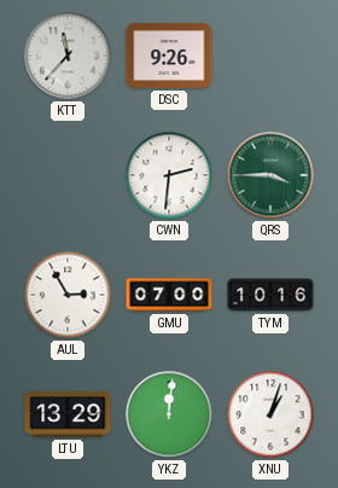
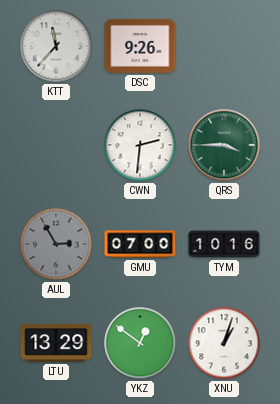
AUL dial: white -> grey
YKZ: 12:01 -> 12:51
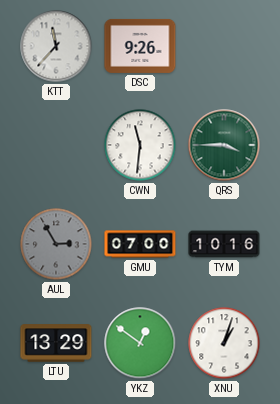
CWN: 2:31 -> 11:31
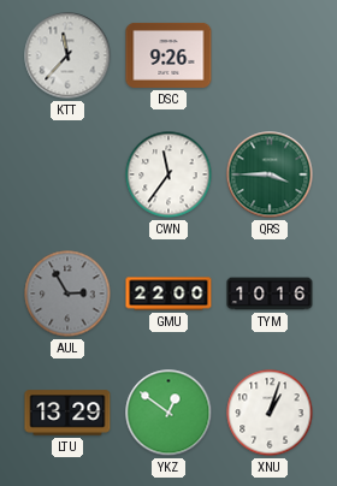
CWN: 11:31 -> 11:36
GMU: 07:00 -> 22:00
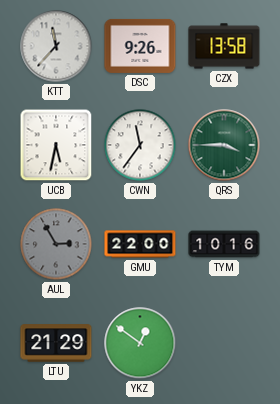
CZX: none -> 13:58
UCB: none -> 5:32
LTU: 13:29 -> 21:29
XNU: 1:03 -> none
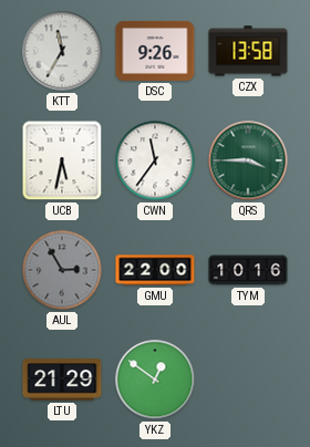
KTT: 11:37 -> 11:35
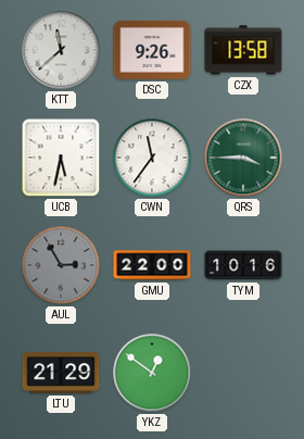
KTT: 11:35 -> 11:38
